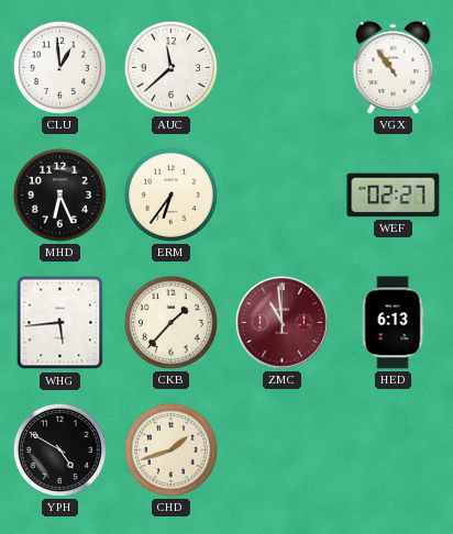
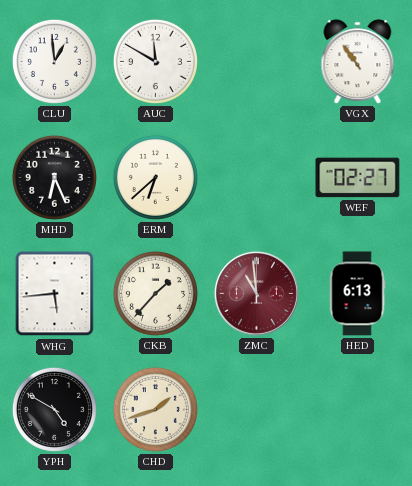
AUC: 11:38 -> 11:50
ERM: 6:36 -> 6:38
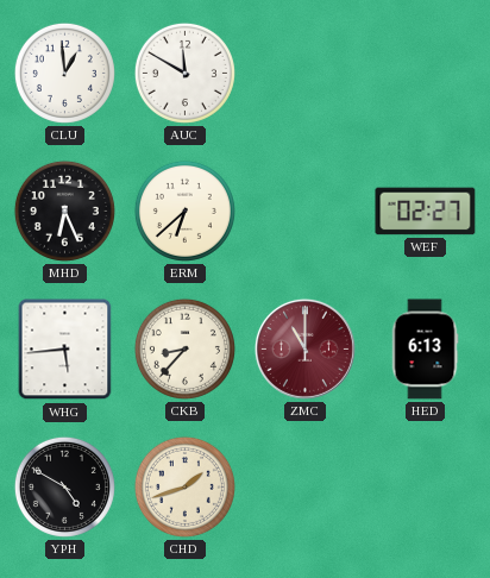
VGX: 10:54 -> none
CKB: 1:37 -> 8:37
ZMC: 10:59 -> 11:00
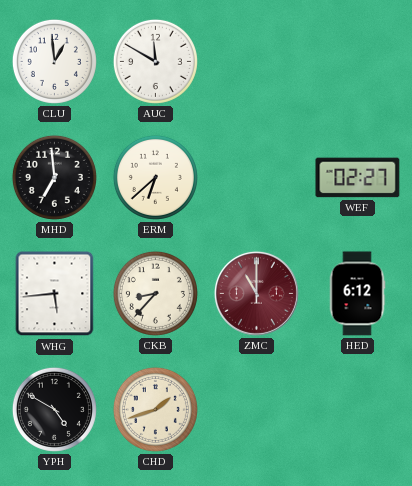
MHD: 6:26 -> 6:59
HED: 6:13 -> 6:12
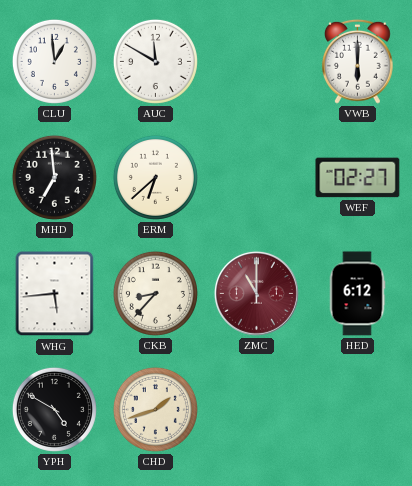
VWB: none -> 6:00
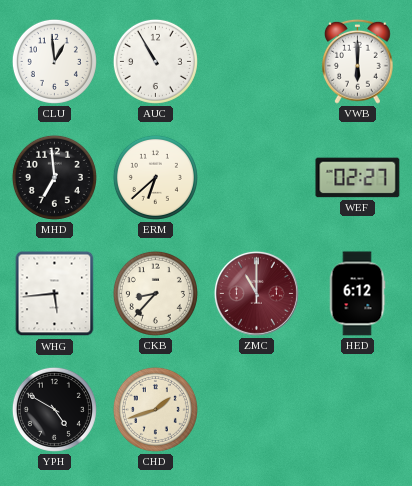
AUC: 11:50 -> 10:55
